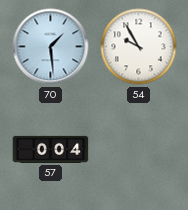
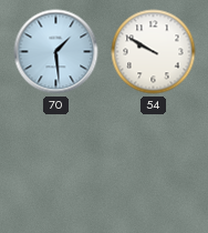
54: 9:55 -> 9:50
57: 0:04 -> none
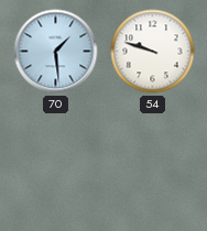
54: 9:50 -> 9:48
